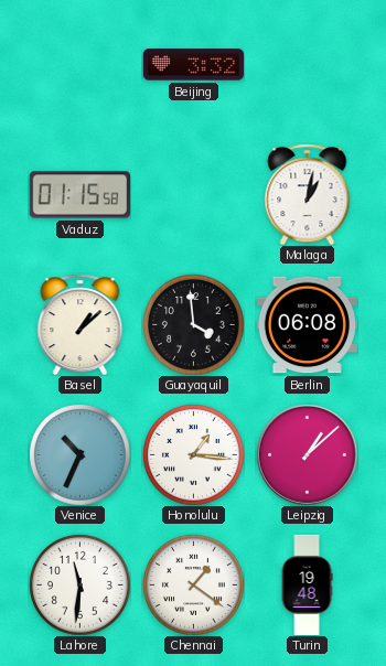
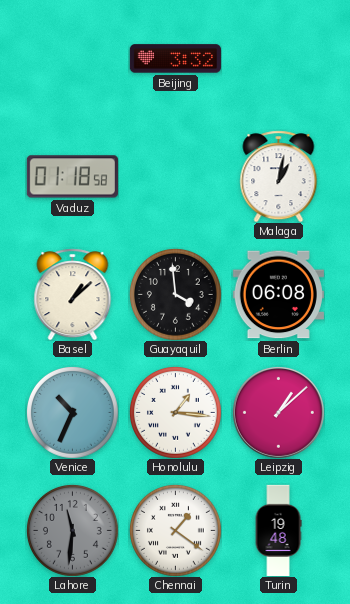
Vaduz: 01:15 -> 01:18
Lahore dial: white -> grey
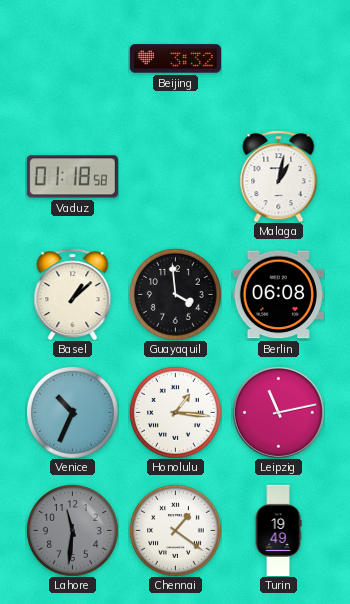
Leipzig: 1:08 -> 11:13
Turin: 19:48 -> 19:49
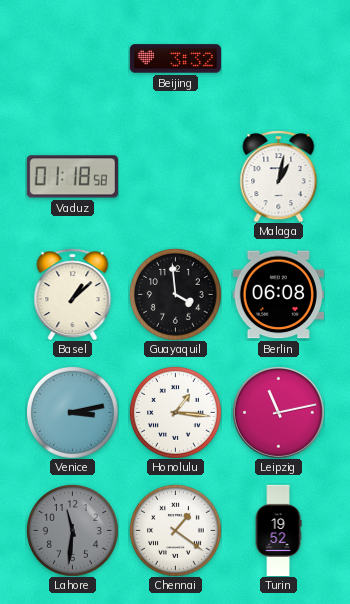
Venice: 10:34 -> 3:13
Turin: 19:49 -> 19:52
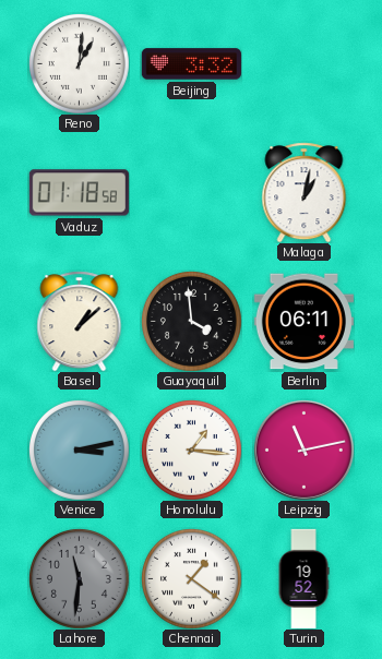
Reno: none -> 1:01
Berlin: 06:08 -> 06:11
